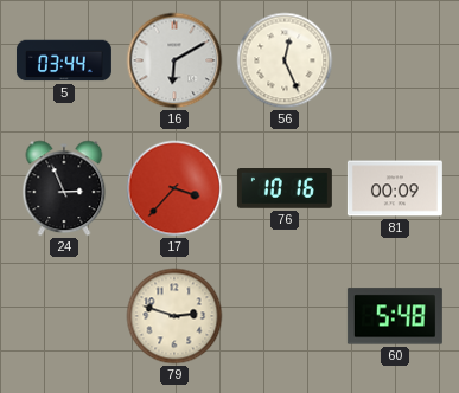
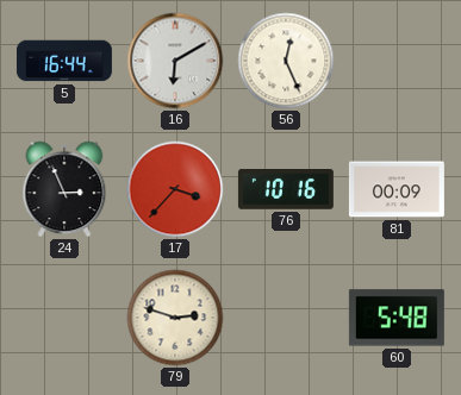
5: 03:44 -> 16:44
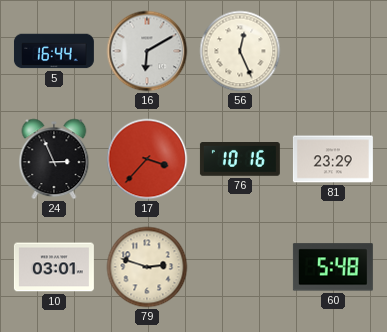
81: 00:09 -> 23:29
10: none -> 03:01
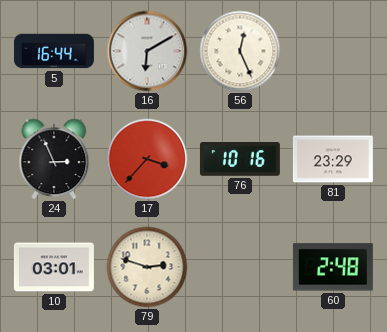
60: 5:48 -> 2:48
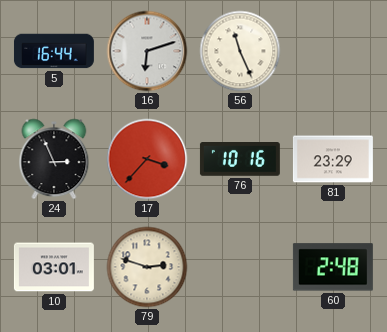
16: 6:10 -> 6:12
56: 12:26 -> 11:26
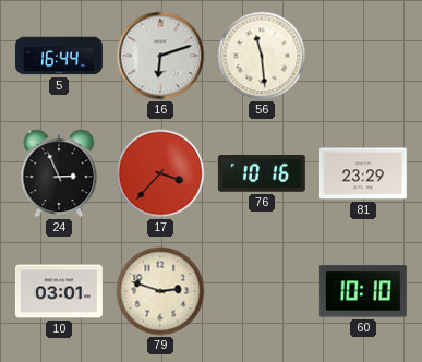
56: 11:26 -> 11:29
60: 2:48 -> 10:10
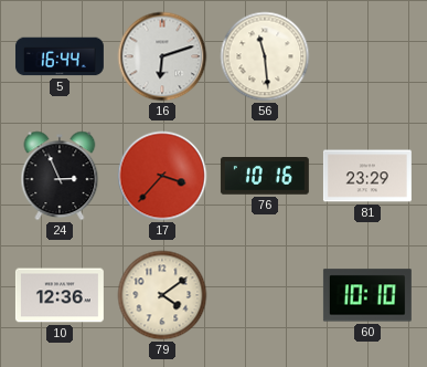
10: 03:01 -> 12:36
79: 2:48 -> 4:09
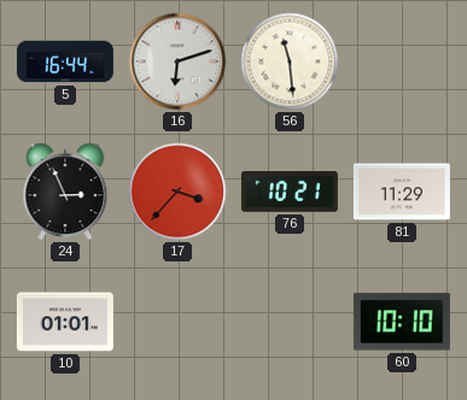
76: 10:16 -> 10:21
81: 23:29 -> 11:29
10: 12:36 -> 01:01
79: 4:09 -> none
